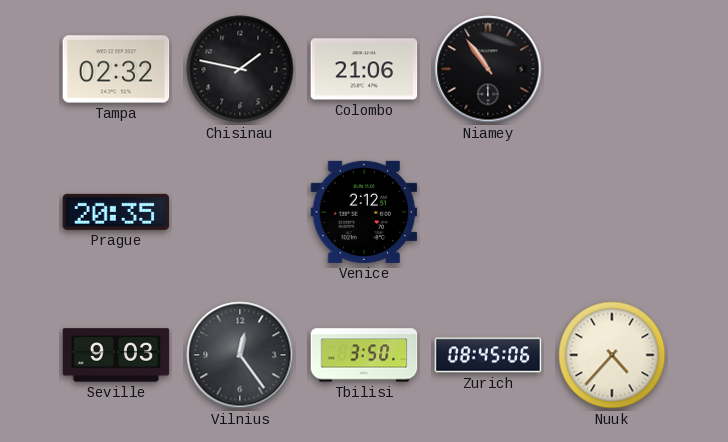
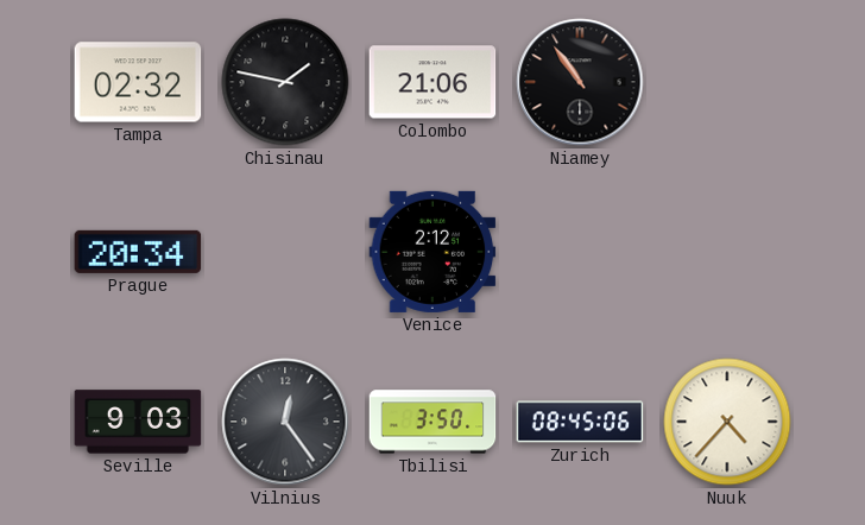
Prague: 20:35 -> 20:34
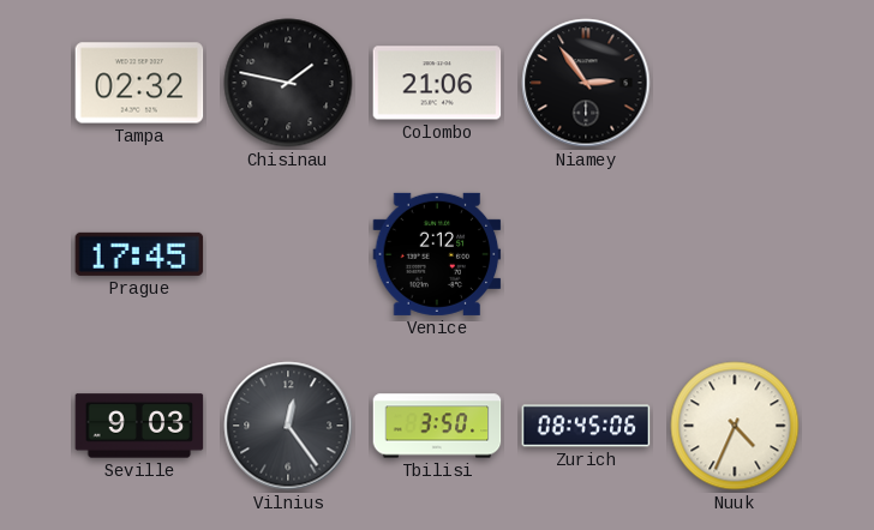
Niamey: 10:54 -> 2:54
Prague: 20:34 -> 17:45
Nuuk: 4:37 -> 4:34
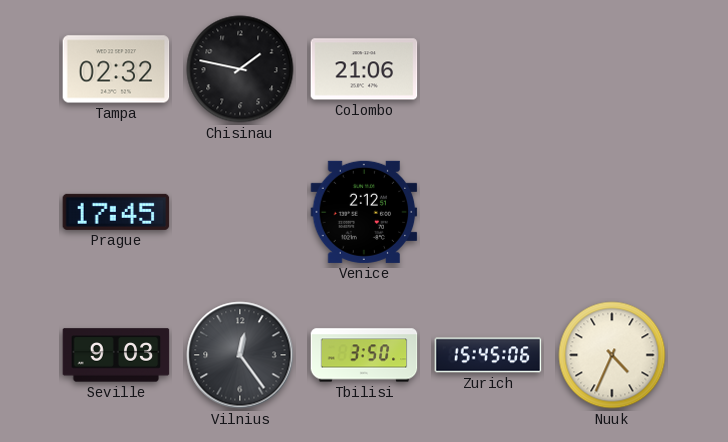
Niamey: 2:54 -> none
Zurich: 08:45 -> 15:45
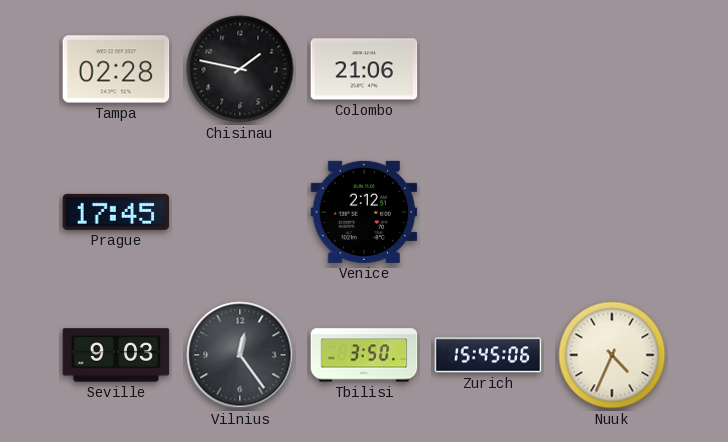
Tampa: 02:32 -> 02:28
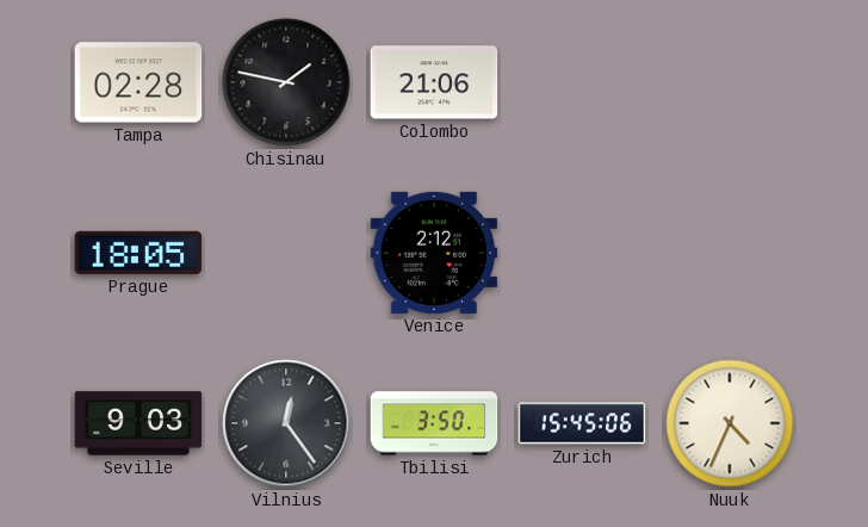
Prague: 17:45 -> 18:05
